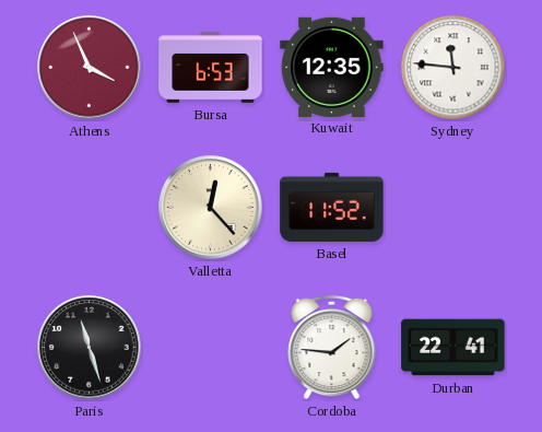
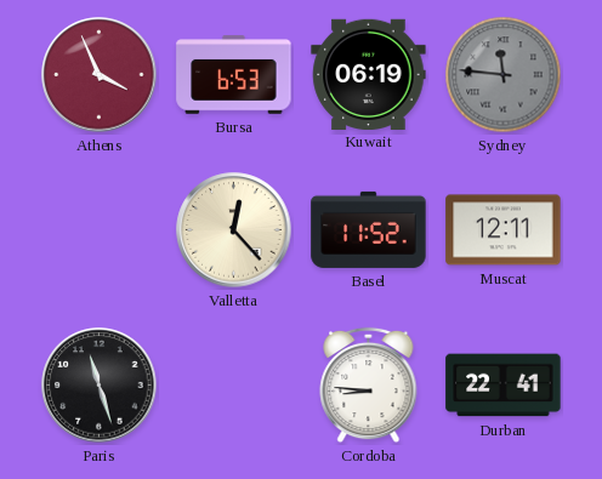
Kuwait: 12:35 -> 06:19
Sydney dial: white -> grey
Muscat: none -> 12:11
Cordoba: 1:46 -> 8:46
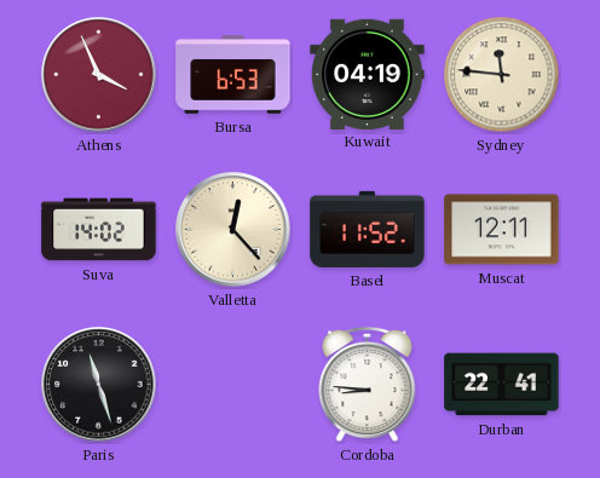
Kuwait: 06:19 -> 04:19
Sydney dial: grey -> cream
Suva: none -> 14:02
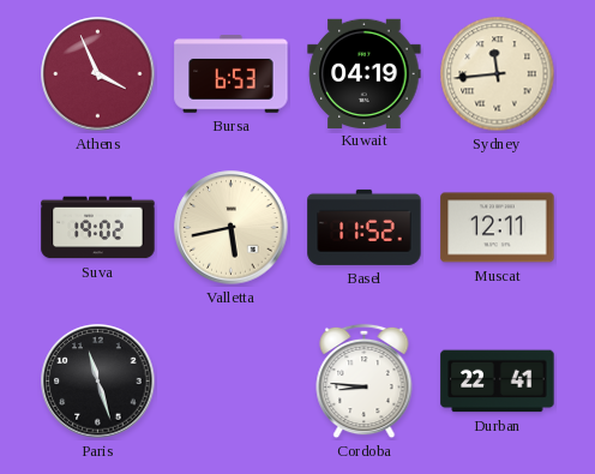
Sydney: 11:46 -> 11:44
Suva: 14:02 -> 19:02
Valletta: 12:23 -> 5:43
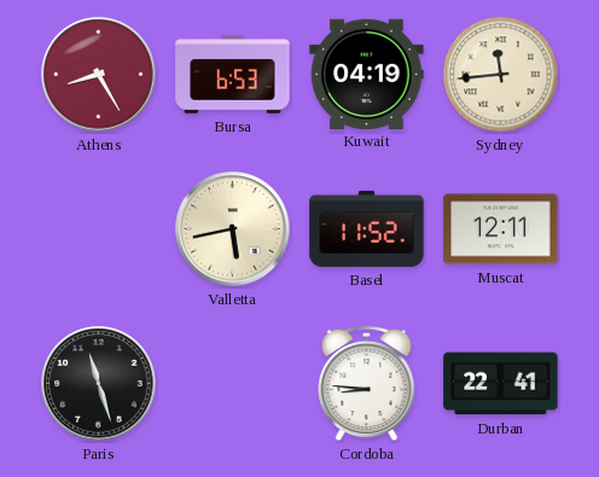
Athens: 3:56 -> 8:25
Suva: 19:02 -> none
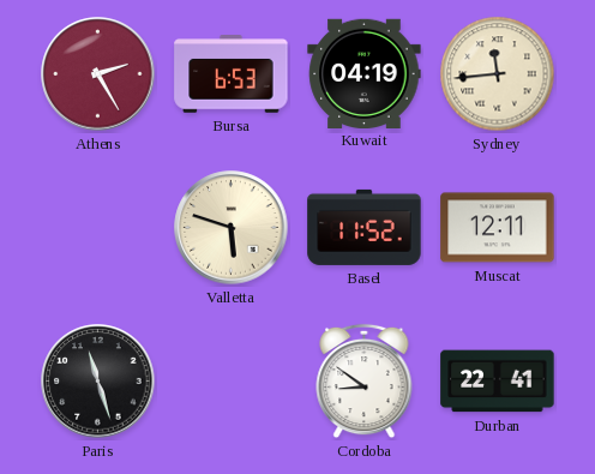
Athens: 8:25 -> 2:25
Valletta: 5:43 -> 5:48
Cordoba: 8:46 -> 8:51
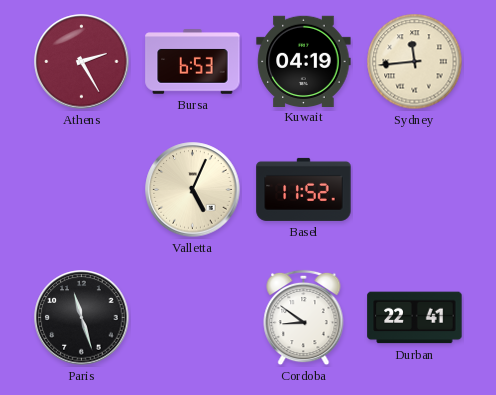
Valletta: 5:48 -> 5:04
Muscat: 12:11 -> none
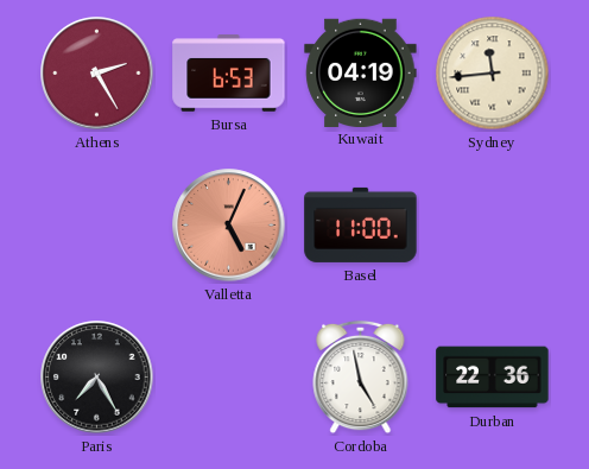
Valletta dial: cream -> salmon
Basel: 11:52 -> 11:00
Paris: 11:27 -> 7:25
Cordoba: 8:51 -> 4:58
Durban: 22:41 -> 22:36
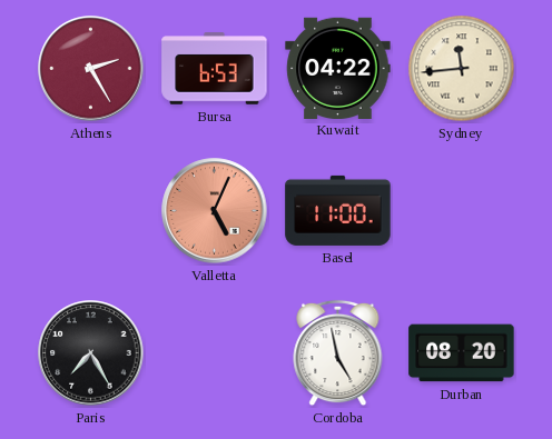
Kuwait: 04:19 -> 04:22
Durban: 22:36 -> 08:20
